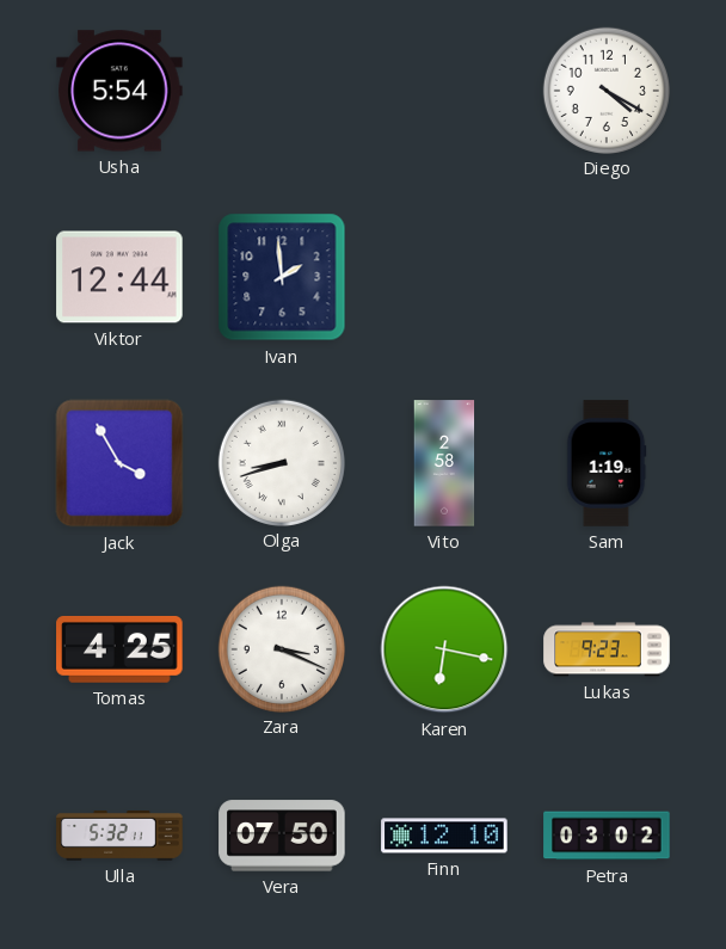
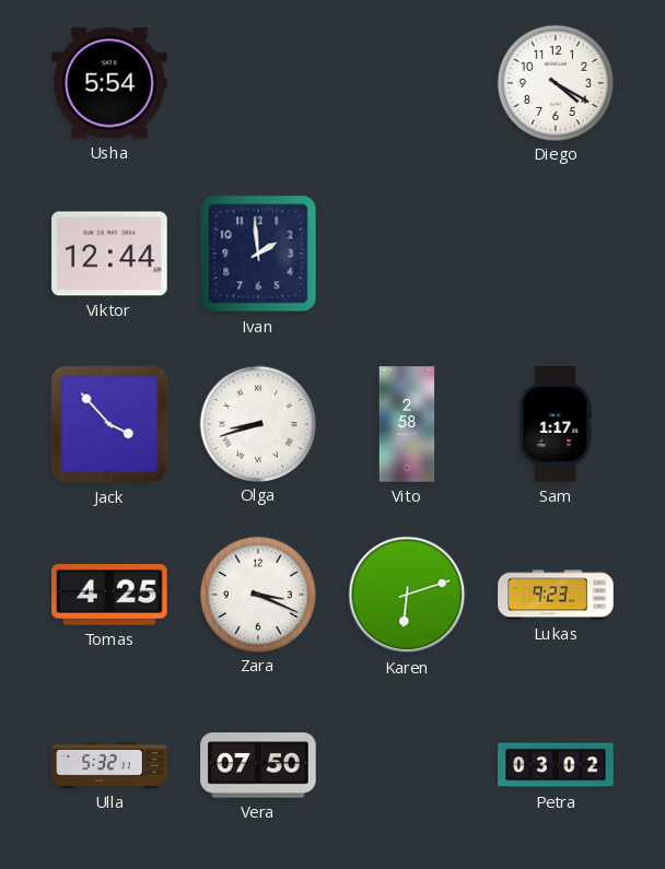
Jack: 3:55 -> 3:53
Sam: 1:19 -> 1:17
Karen: 6:17 -> 6:12
Finn: 12:10 -> none
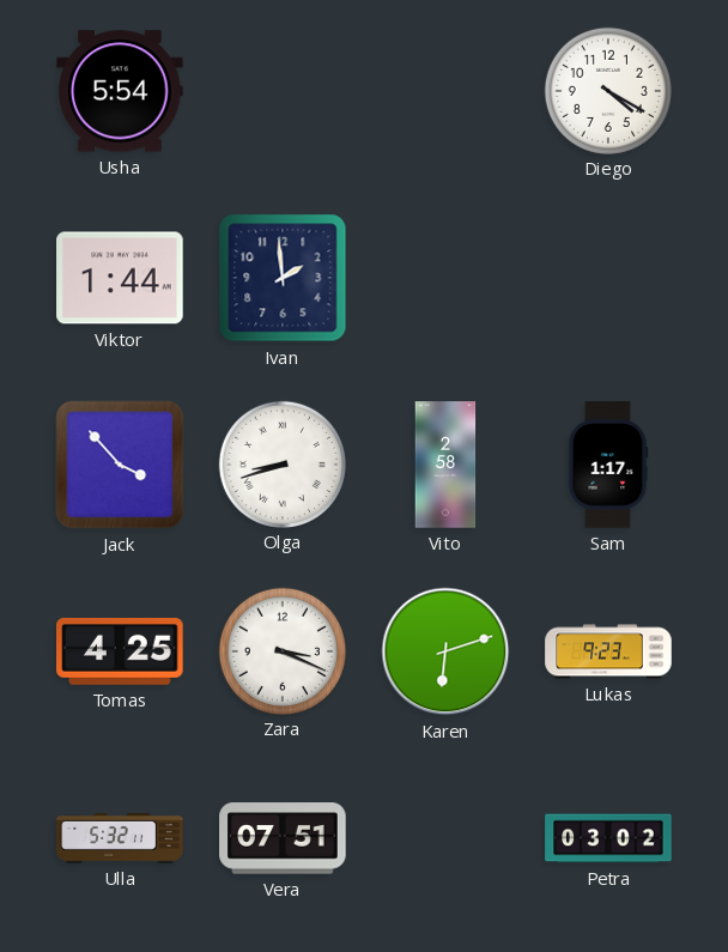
Viktor: 12:44 -> 1:44
Vera: 07:50 -> 07:51
